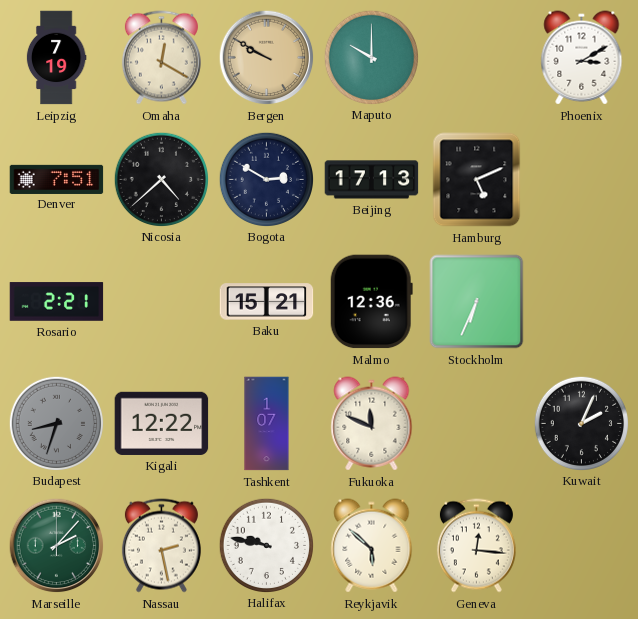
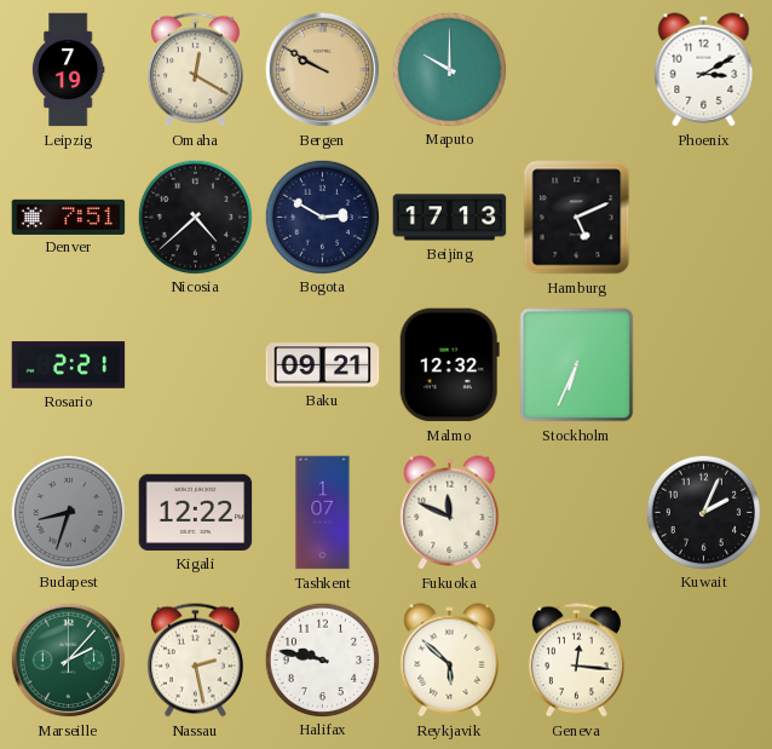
Baku: 15:21 -> 09:21
Malmo: 12:36 -> 12:32
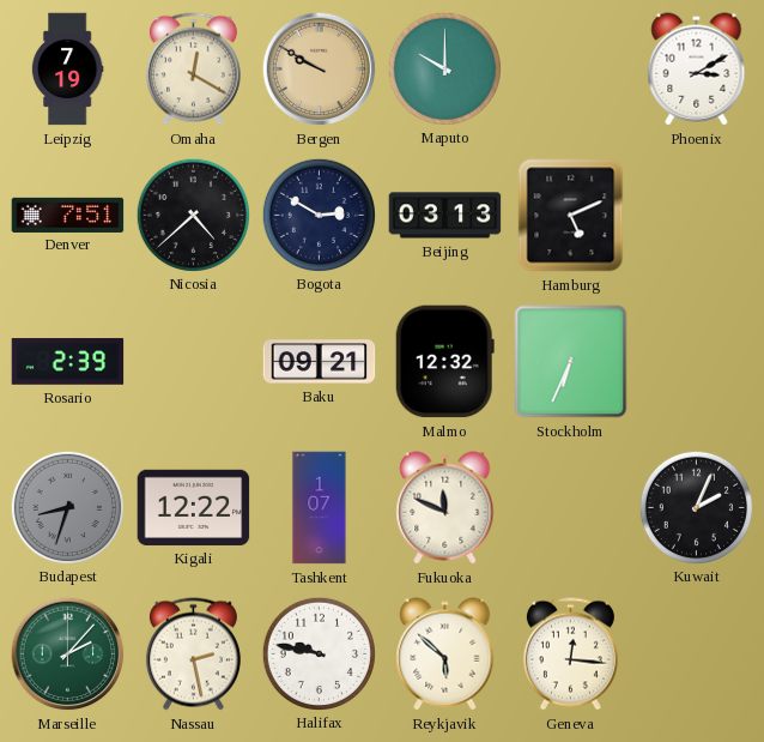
Beijing: 17:13 -> 03:13
Rosario: 2:21 -> 2:39
